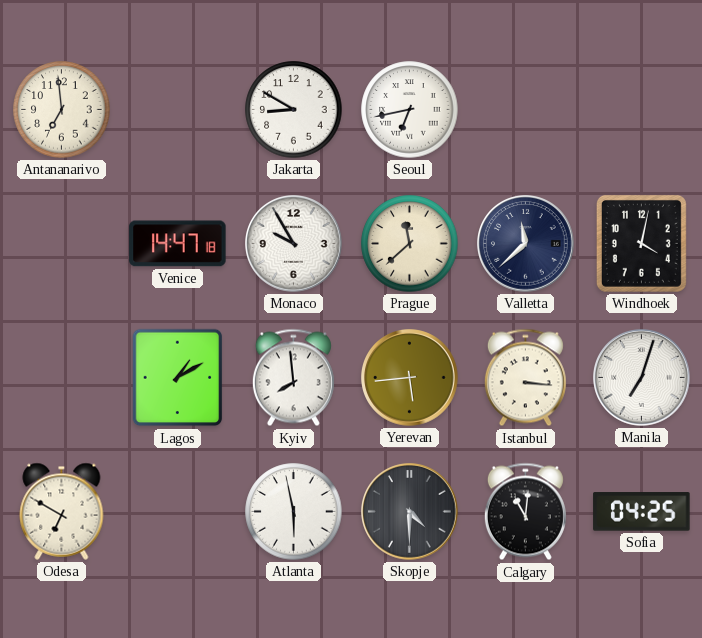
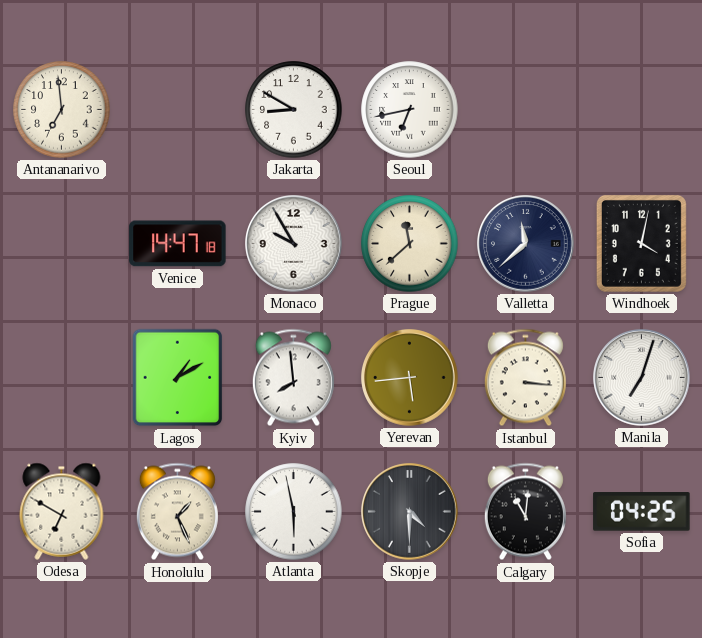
Honolulu: none -> 1:26
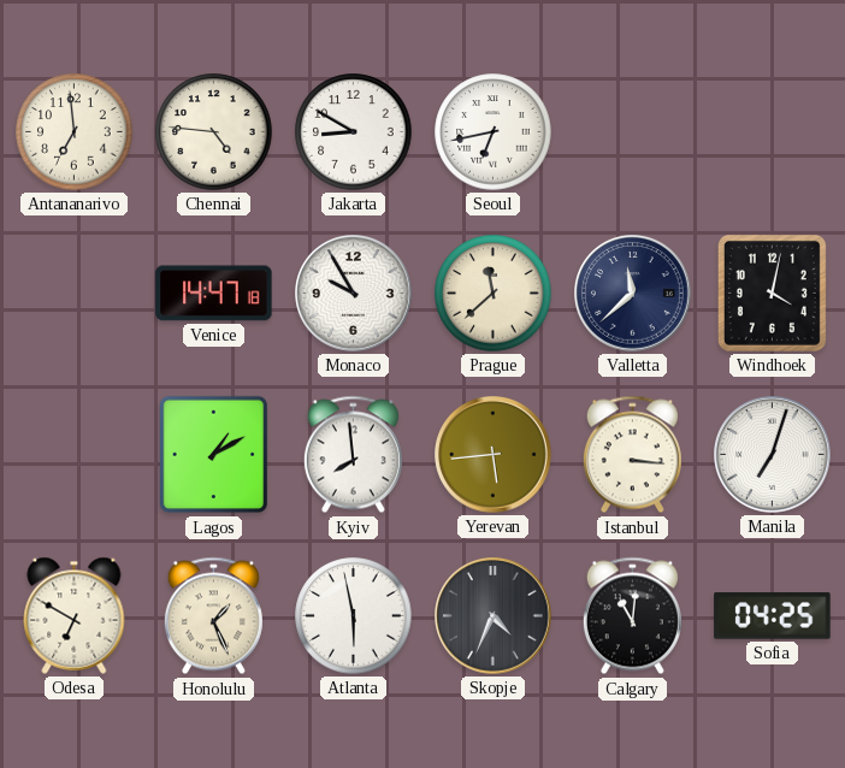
Chennai: none -> 4:46
Skopje: 4:30 -> 4:34
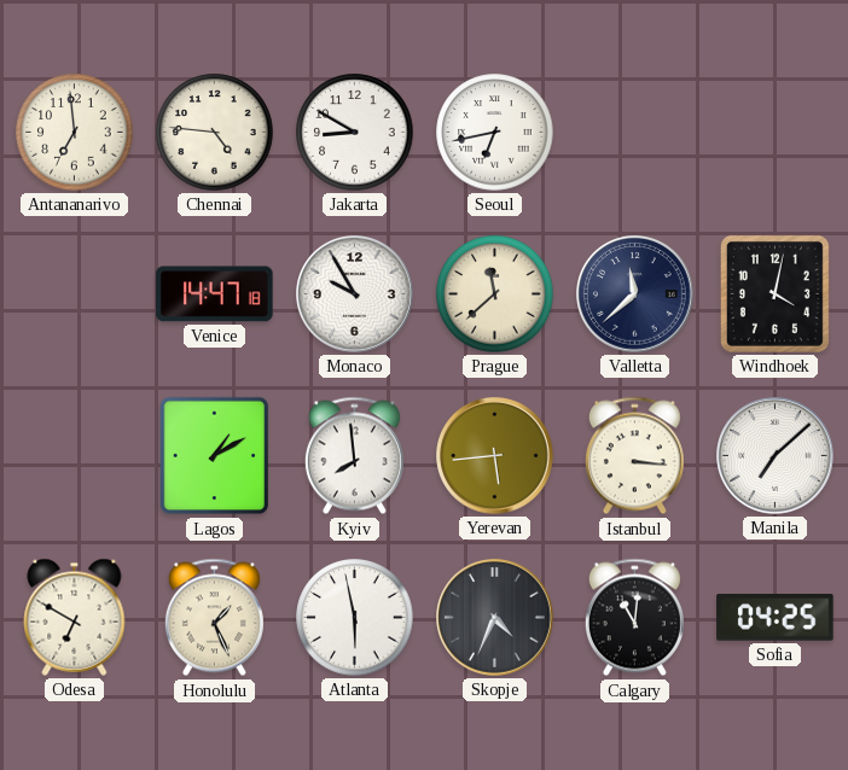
Manila: 7:03 -> 7:08
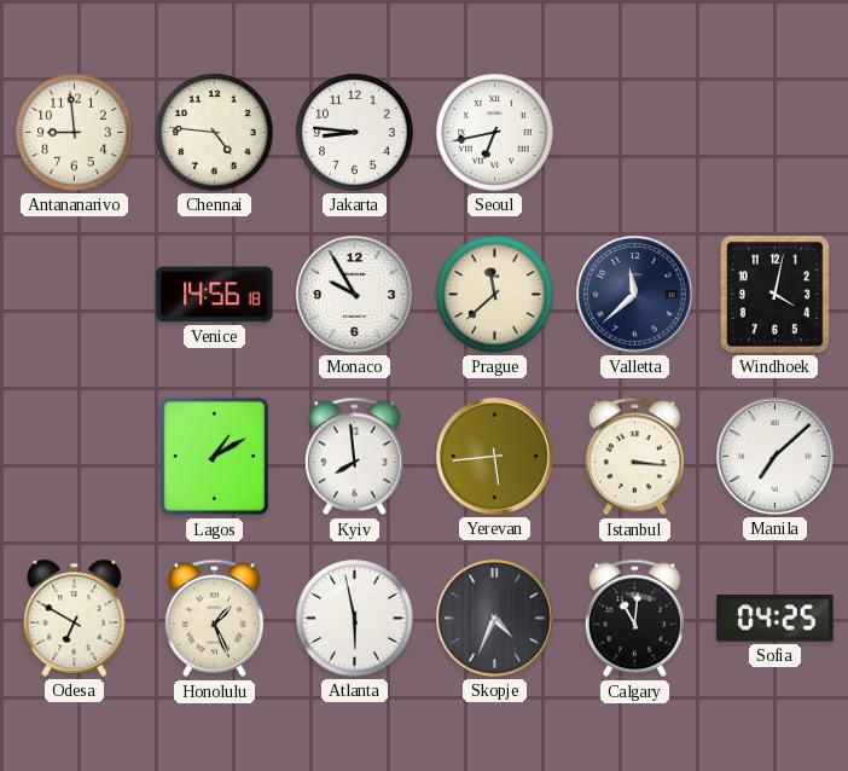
Antananarivo: 6:59 -> 8:59
Jakarta: 8:50 -> 8:46
Venice: 14:47 -> 14:56
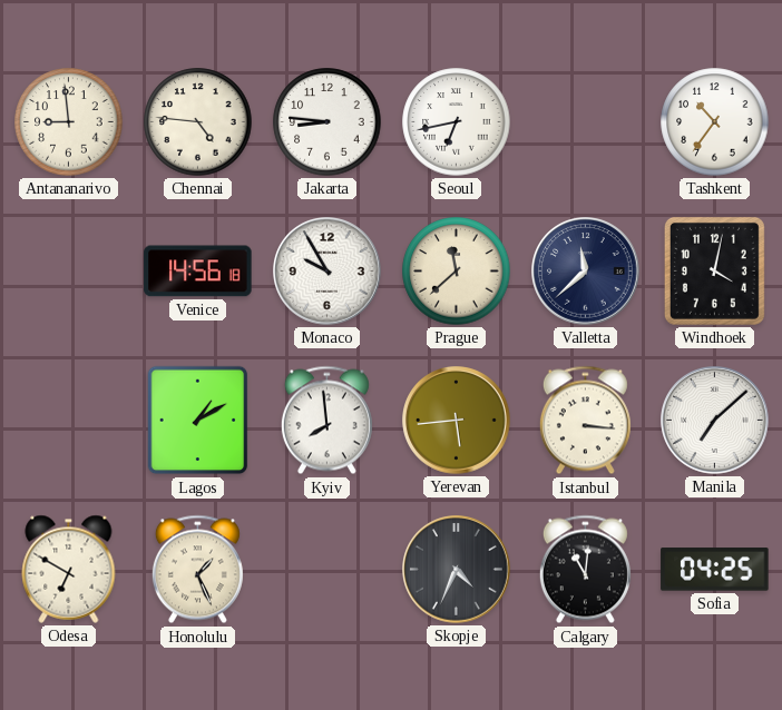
Tashkent: none -> 10:36
Atlanta: 5:58 -> none
